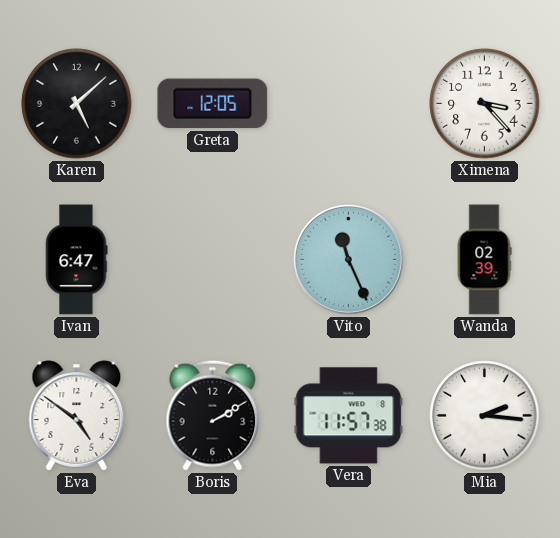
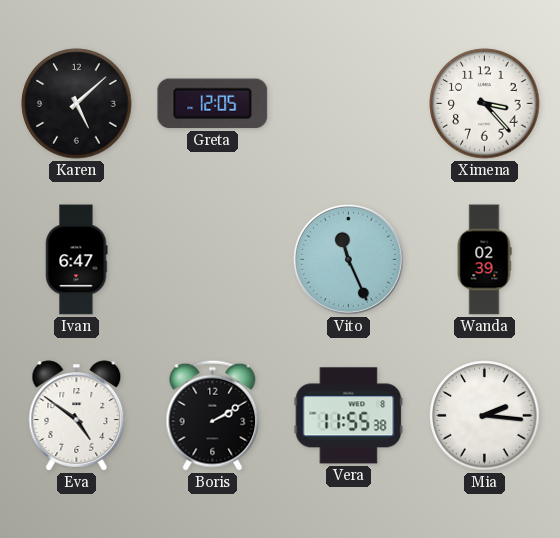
Vera: 11:57 -> 11:55
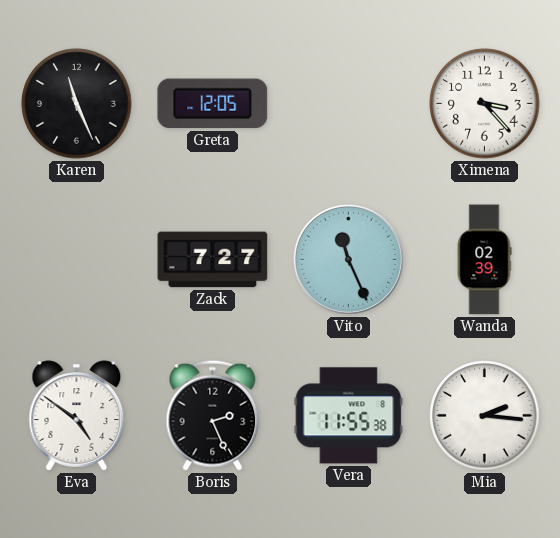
Karen: 5:08 -> 11:26
Ivan: 6:47 -> none
Zack: none -> 7:27
Boris: 2:10 -> 2:26
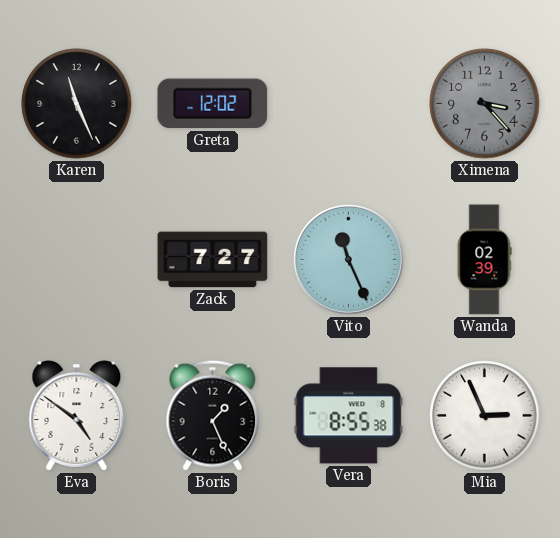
Greta: 12:05 -> 12:02
Ximena dial: white -> grey
Boris: 2:26 -> 1:26
Vera: 11:55 -> 8:55
Mia: 2:16 -> 2:56
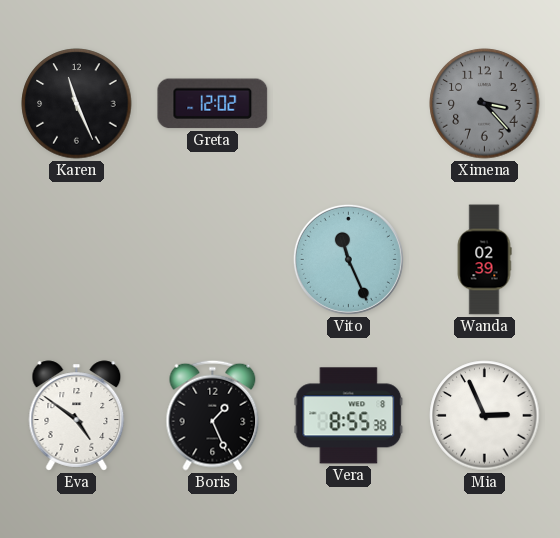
Zack: 7:27 -> none
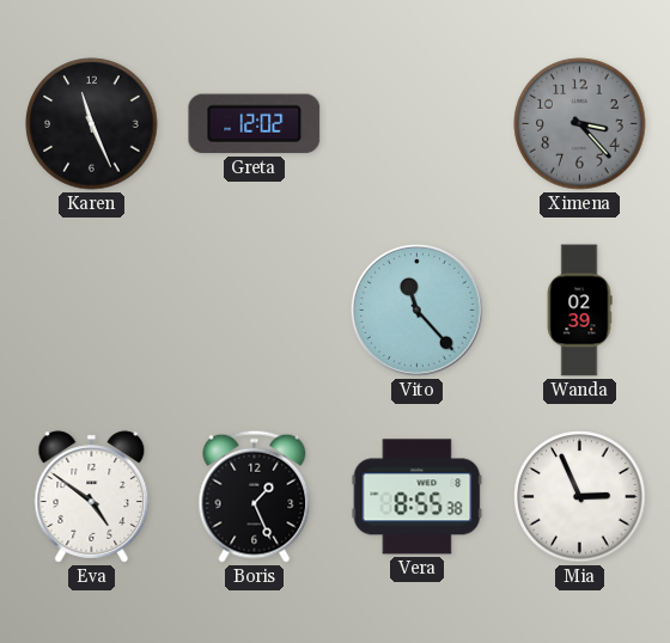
Vito: 11:26 -> 11:23
